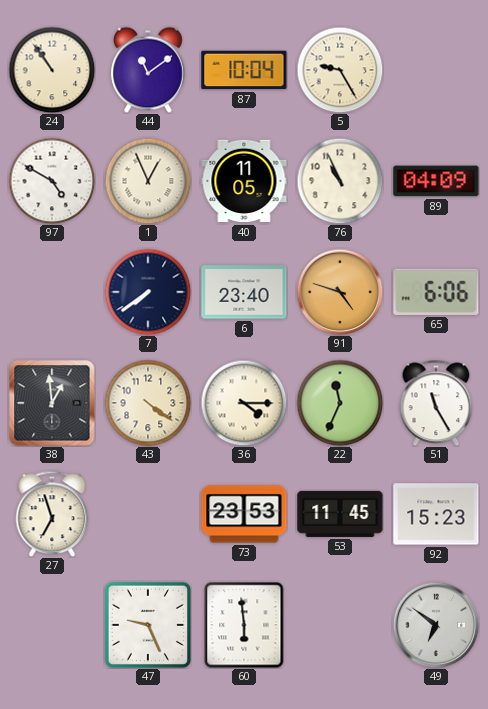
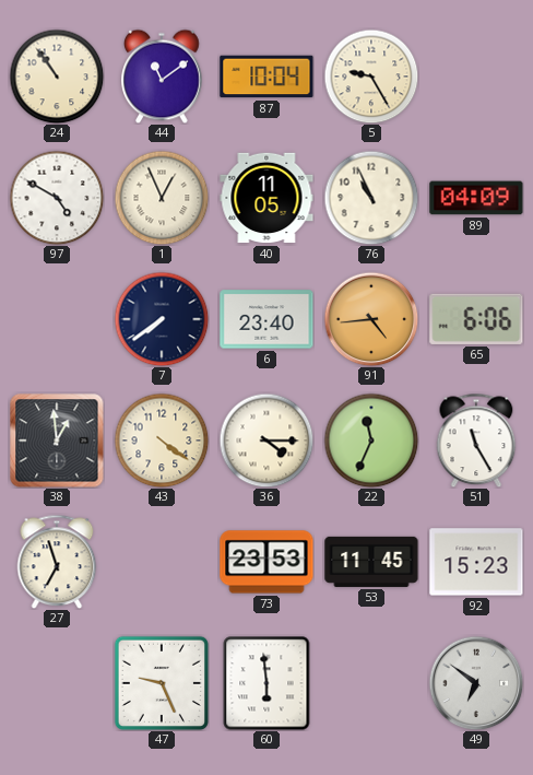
91: 4:48 -> 4:44
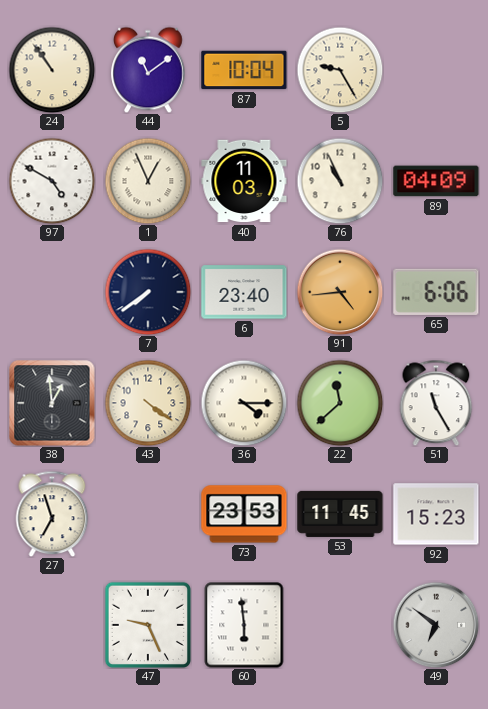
40: 11:05 -> 11:03
22: 11:34 -> 11:38
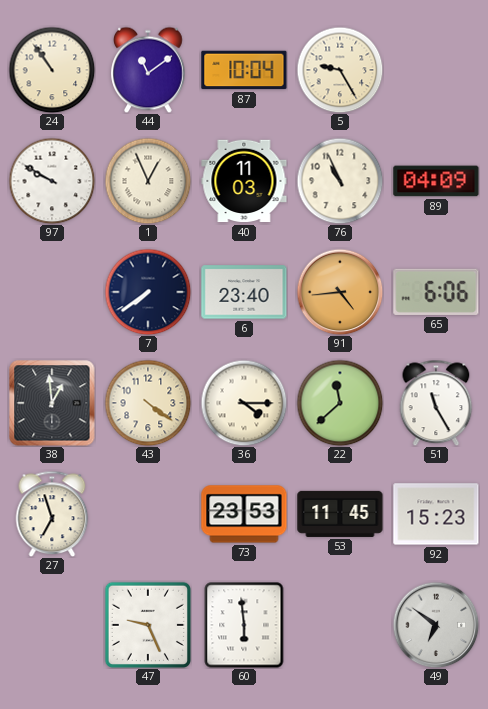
97: 4:50 -> 9:50
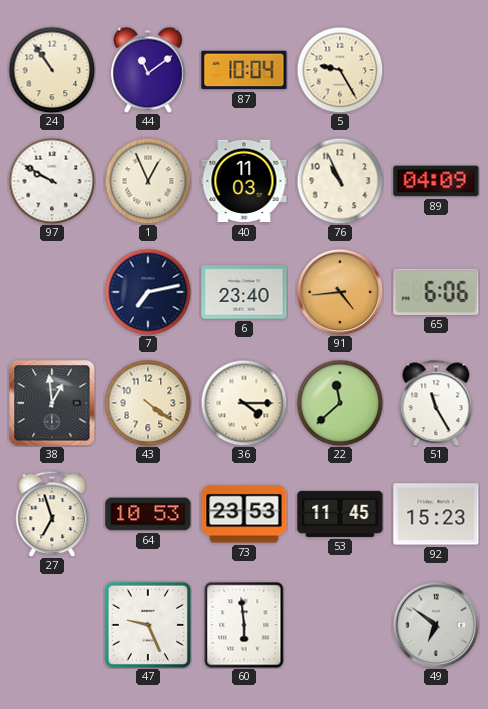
7: 7:39 -> 7:13
64: none -> 10:53
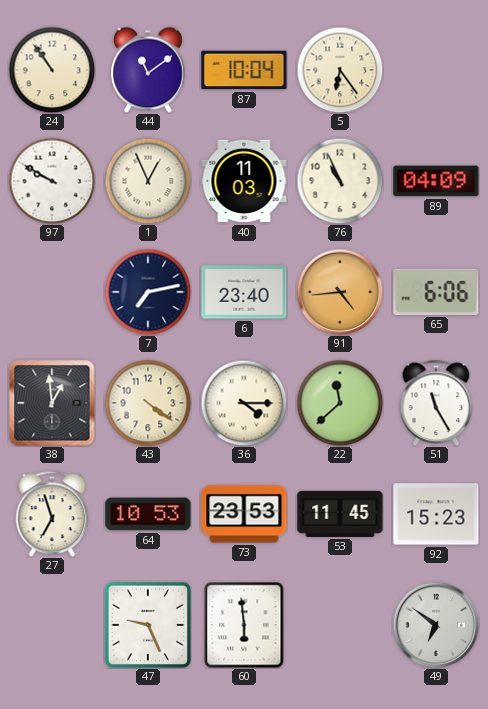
5: 9:25 -> 6:24
